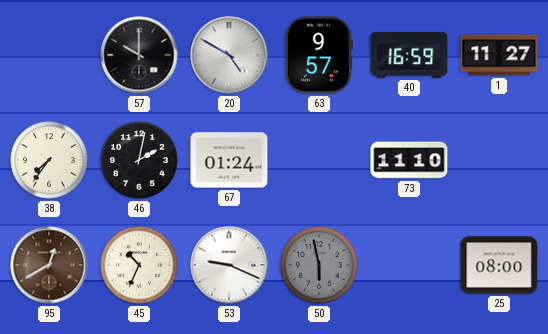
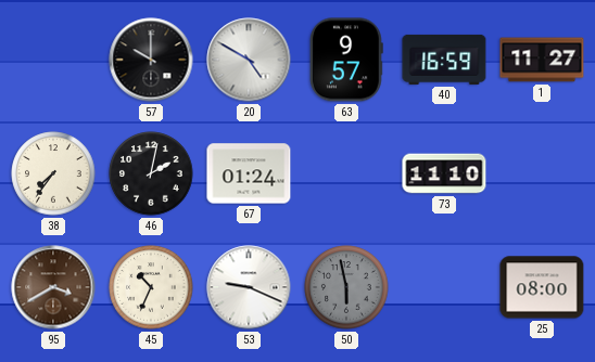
95: 12:40 -> 3:40
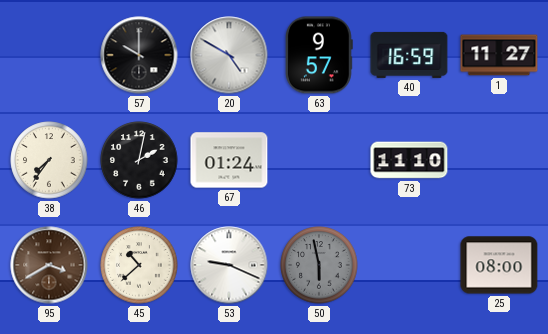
45: 10:34 -> 10:38
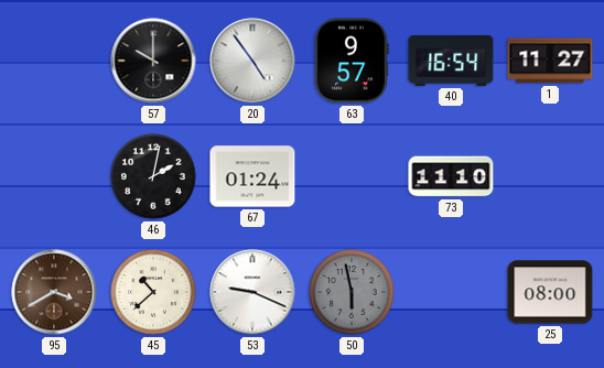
20: 4:50 -> 4:54
40: 16:59 -> 16:54
38: 7:36 -> none
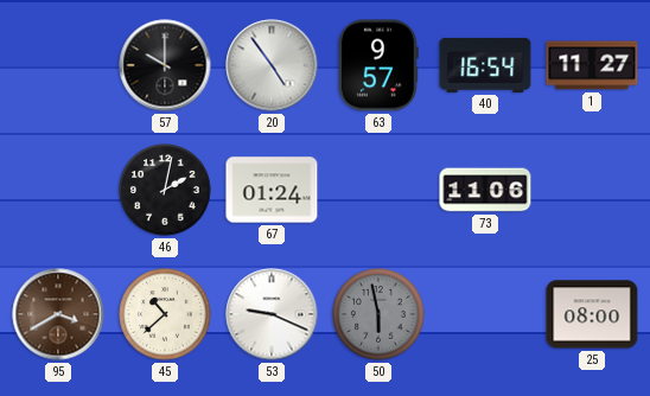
73: 11:10 -> 11:06
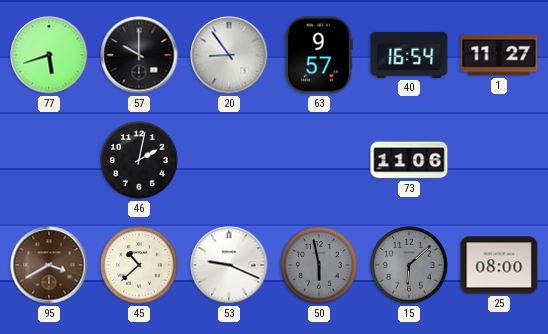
77: none -> 5:42
20: 4:54 -> 8:54
67: 01:24 -> none
15: none -> 6:08
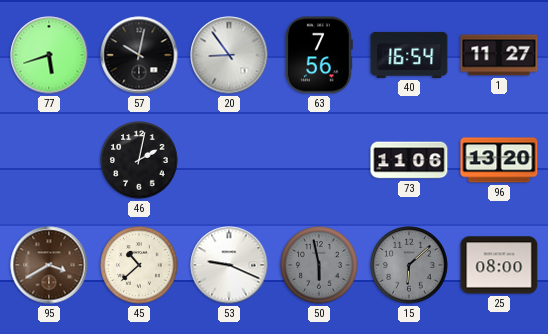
57: 10:00 -> 10:02
63: 9:57 -> 7:56
96: none -> 13:20
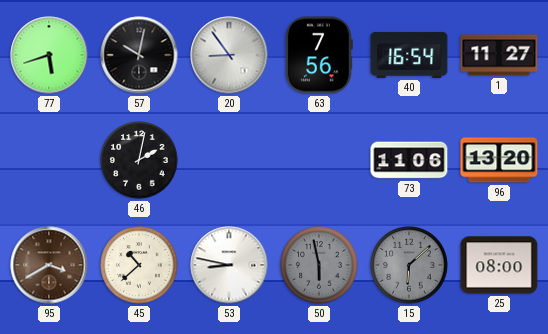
53: 9:19 -> 8:47
